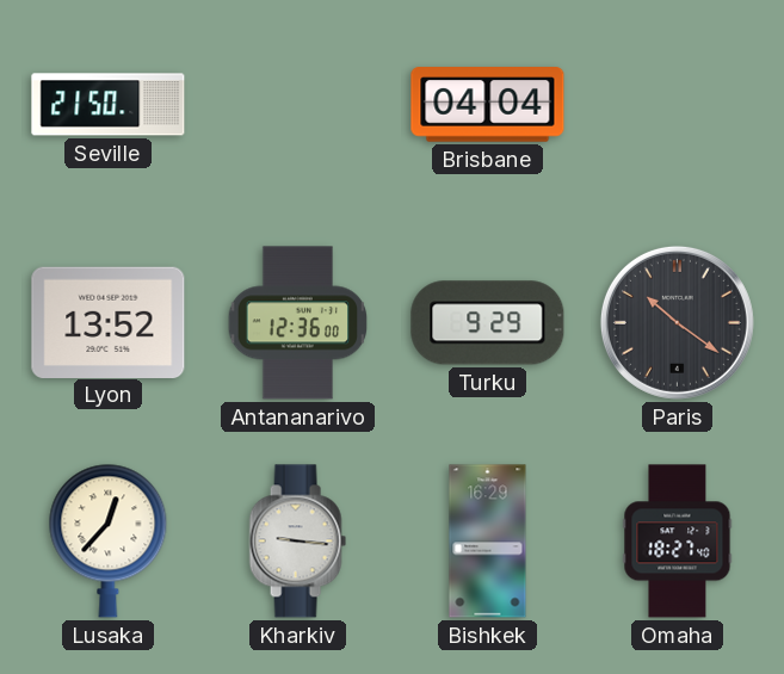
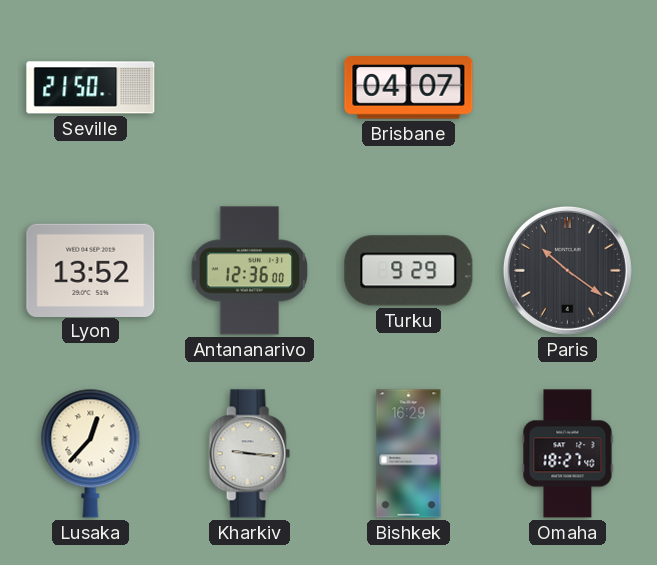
Brisbane: 04:04 -> 04:07
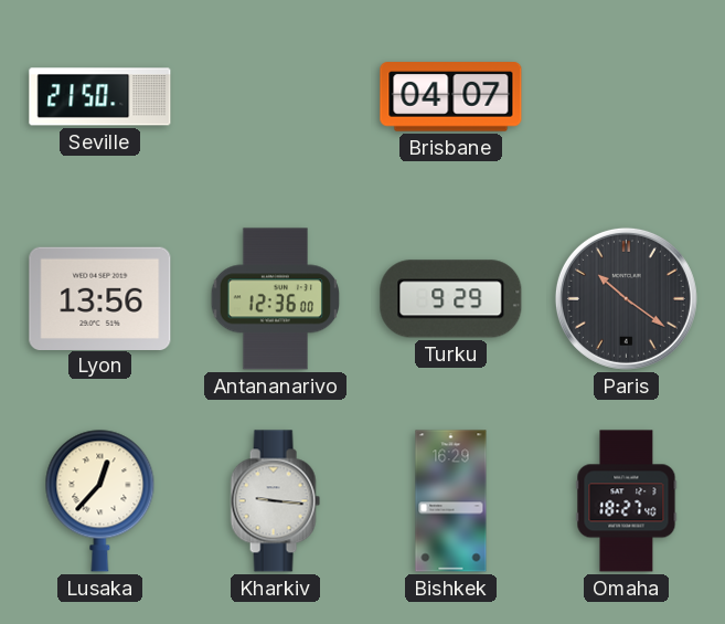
Lyon: 13:52 -> 13:56
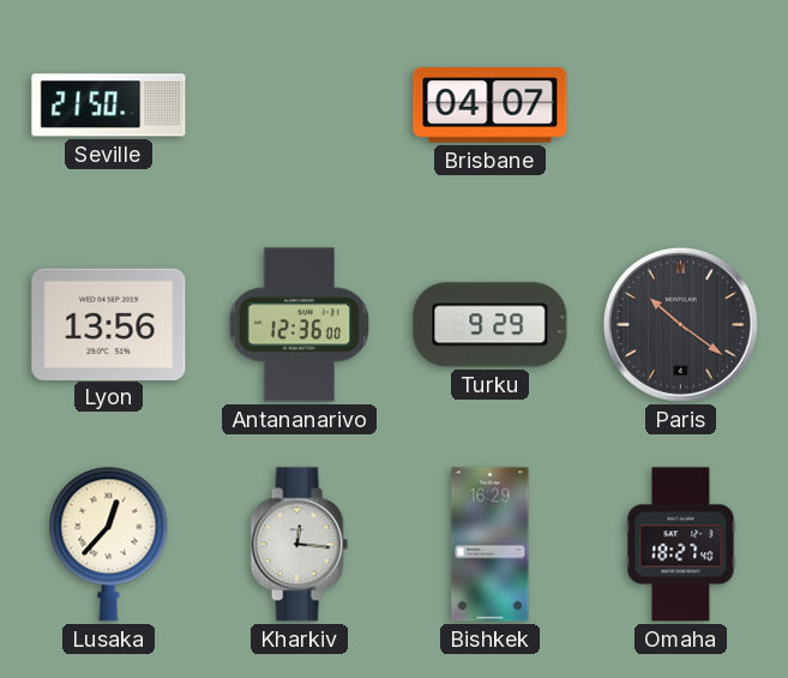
Kharkiv: 9:16 -> 12:16
